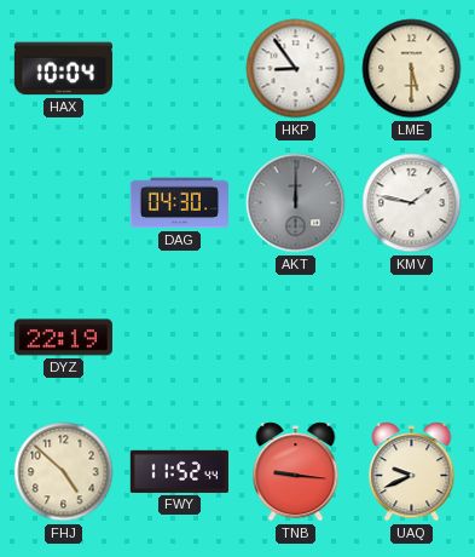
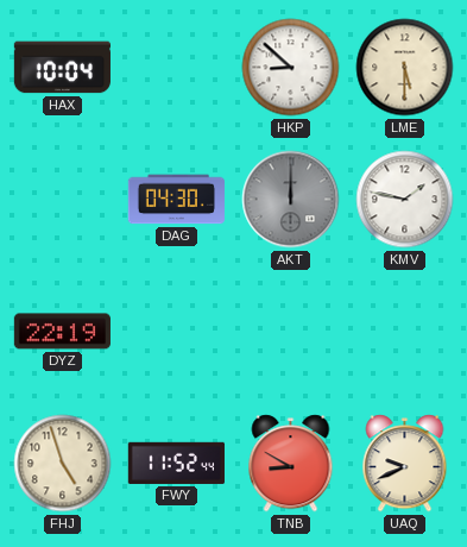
HKP: 8:54 -> 8:52
FHJ: 4:52 -> 4:57
TNB: 9:16 -> 8:50
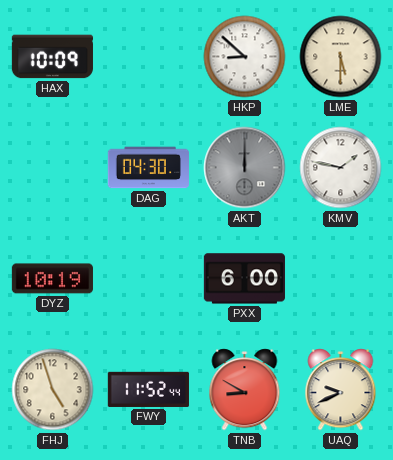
HAX: 10:04 -> 10:09
DYZ: 22:19 -> 10:19
PXX: none -> 6:00
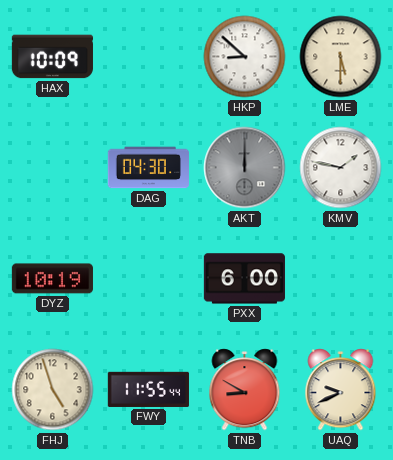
FWY: 11:52 -> 11:55
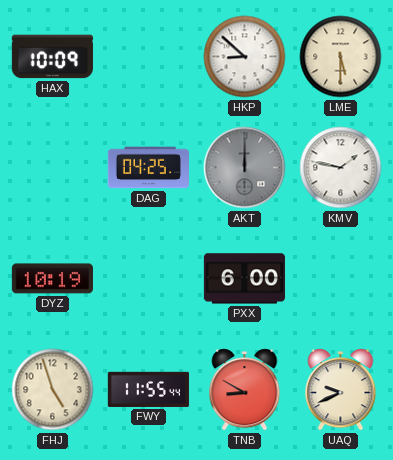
DAG: 04:30 -> 04:25
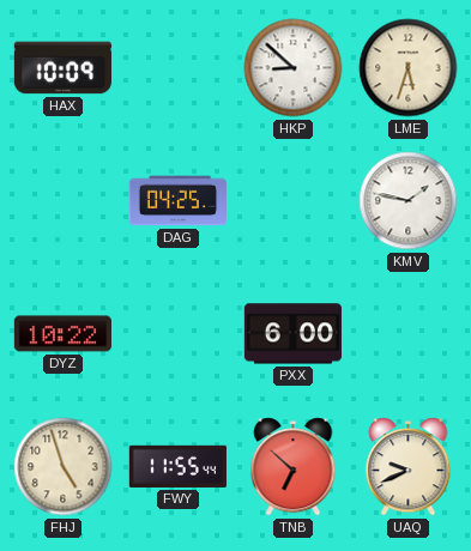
LME: 5:30 -> 5:33
AKT: 12:00 -> none
DYZ: 10:19 -> 10:22
TNB: 8:50 -> 6:52
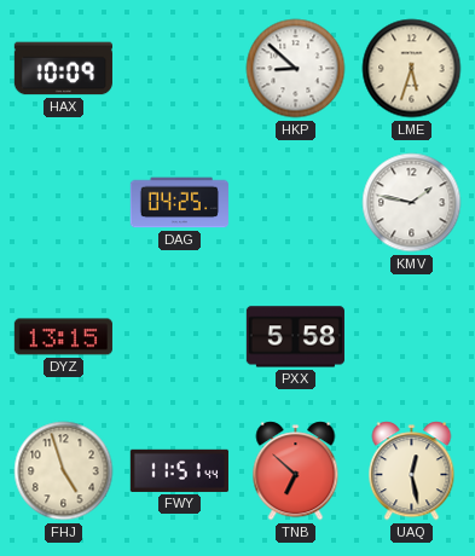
DYZ: 10:22 -> 13:15
PXX: 6:00 -> 5:58
FWY: 11:55 -> 11:51
UAQ: 9:41 -> 12:28
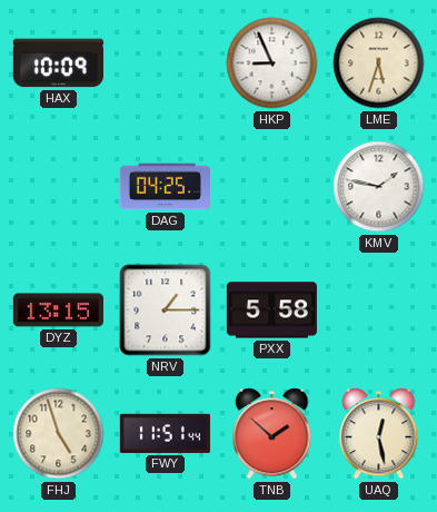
HKP: 8:52 -> 8:56
NRV: none -> 1:15
TNB: 6:52 -> 1:52
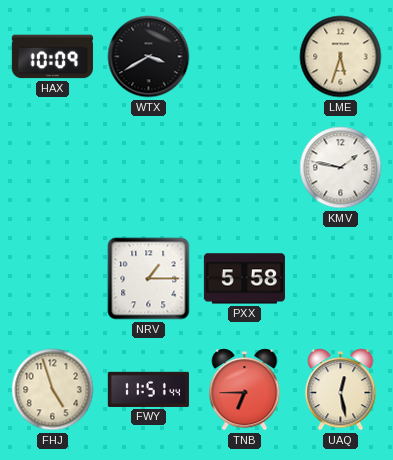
WTX: none -> 3:40
HKP: 8:56 -> none
DAG: 04:25 -> none
DYZ: 13:15 -> none
TNB: 1:52 -> 6:45
